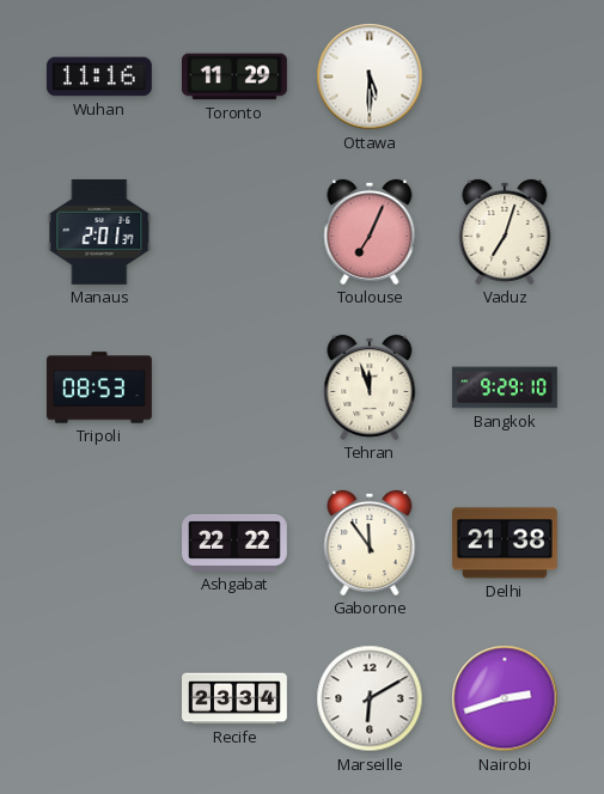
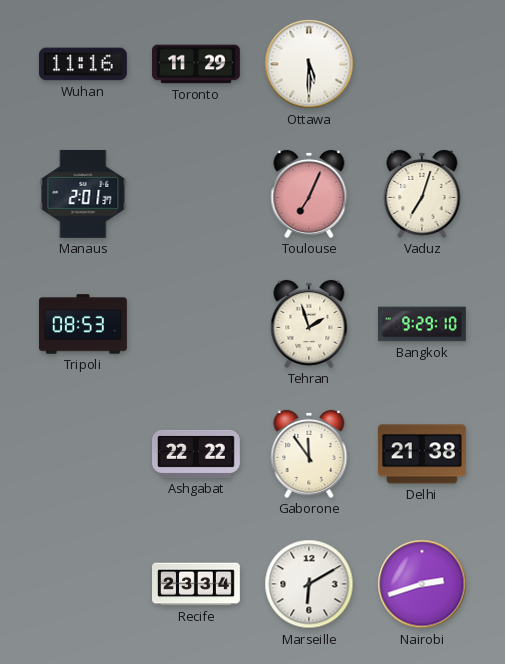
Tehran: 11:57 -> 1:57
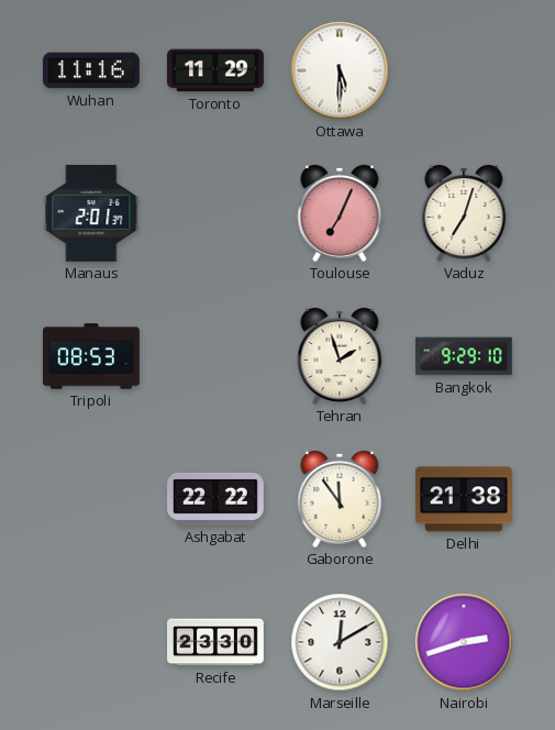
Recife: 23:34 -> 23:30
Marseille: 6:10 -> 12:10
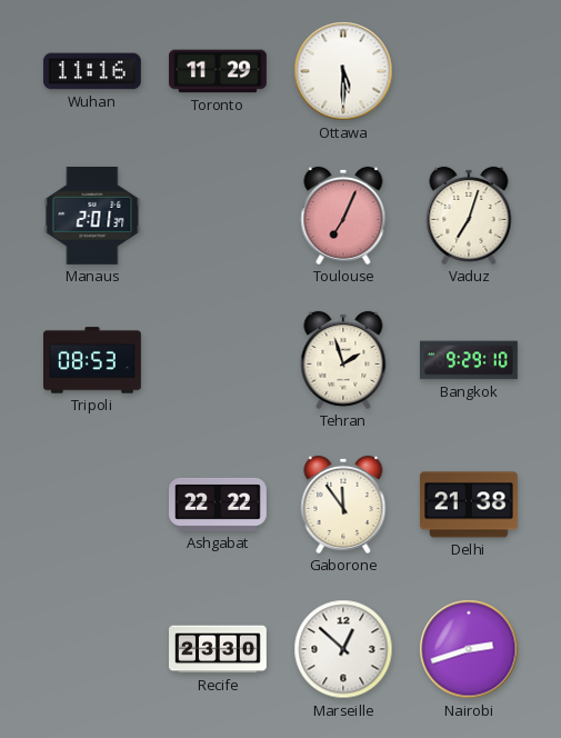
Marseille: 12:10 -> 12:52
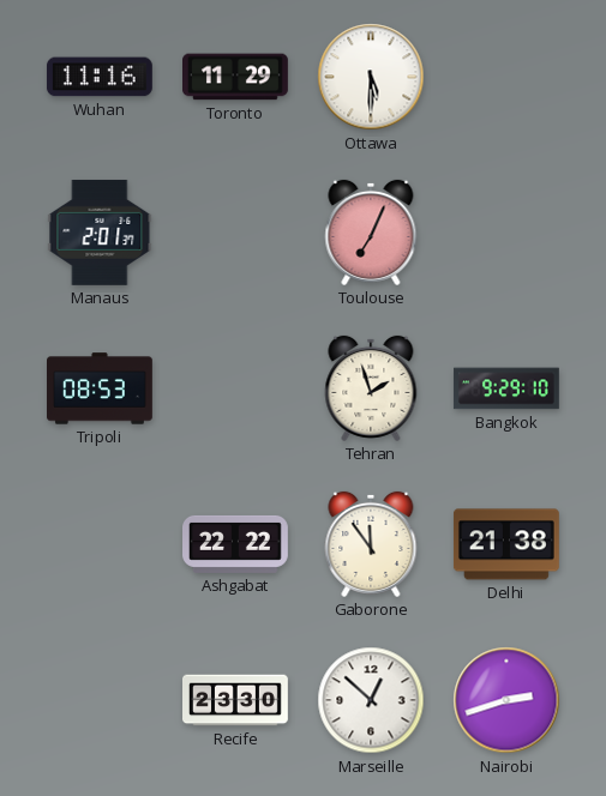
Vaduz: 7:03 -> none
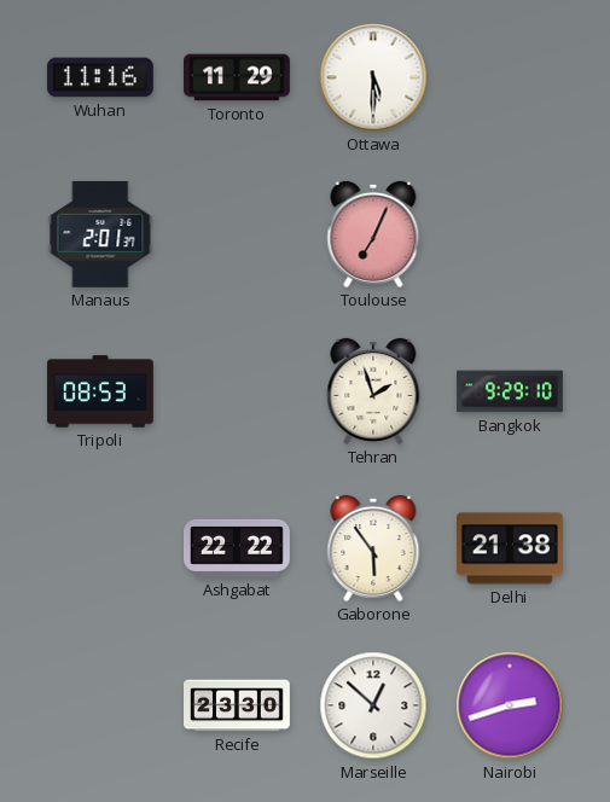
Gaborone: 11:54 -> 5:54
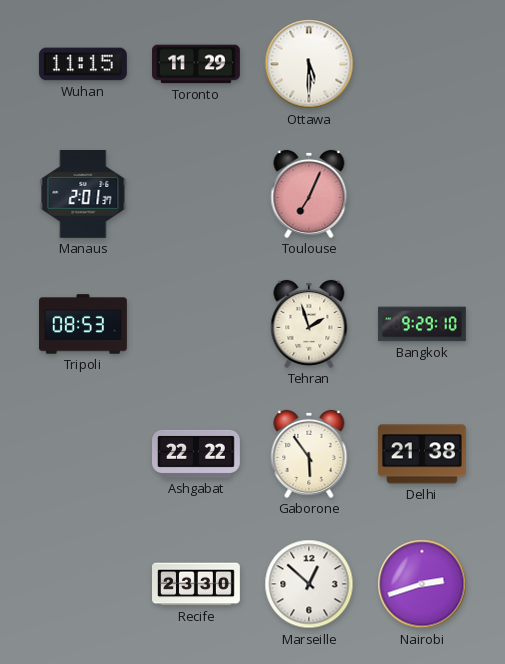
Wuhan: 11:16 -> 11:15
